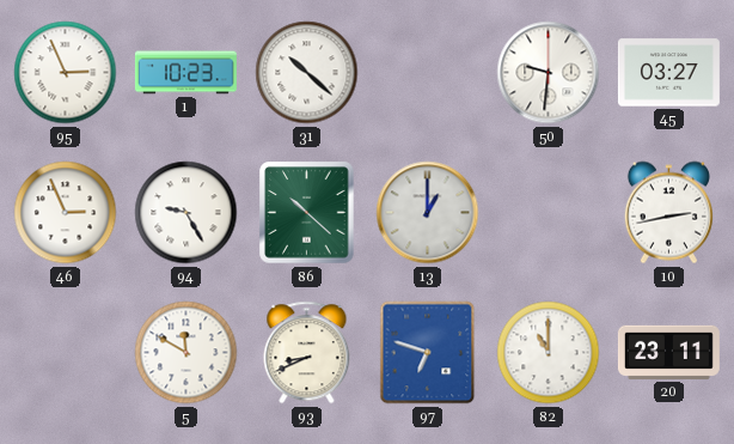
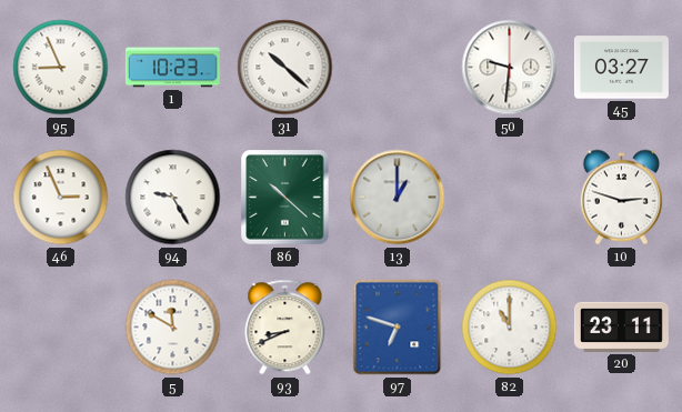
95: 2:56 -> 8:56
10: 2:43 -> 2:48
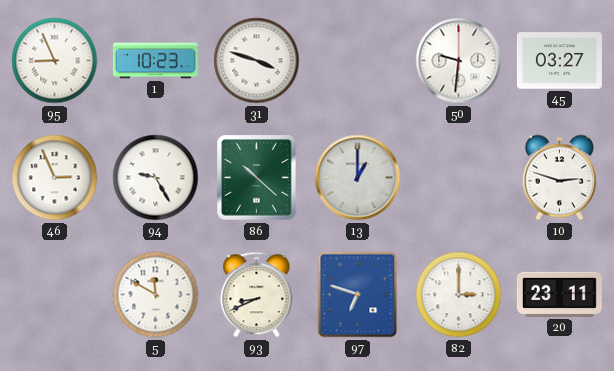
31: 10:22 -> 3:48
82: 11:00 -> 3:00
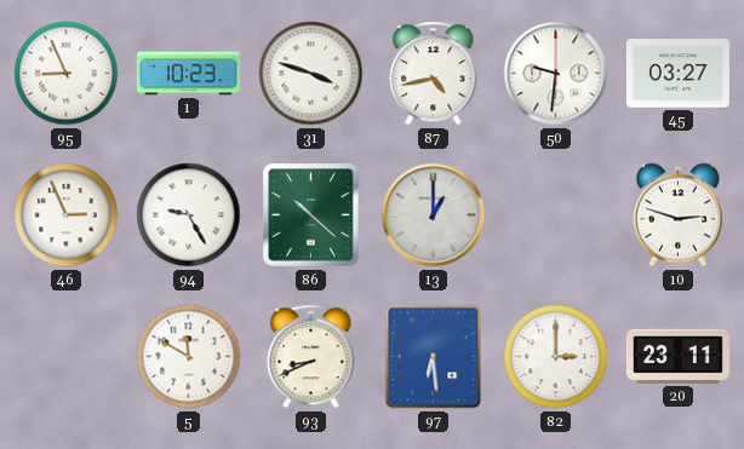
87: none -> 4:43
97: 6:48 -> 6:29
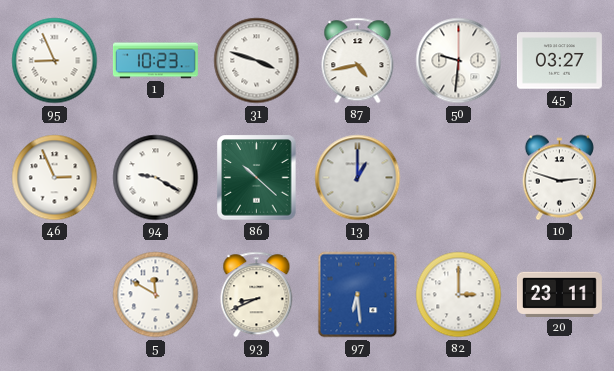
94: 9:25 -> 9:20
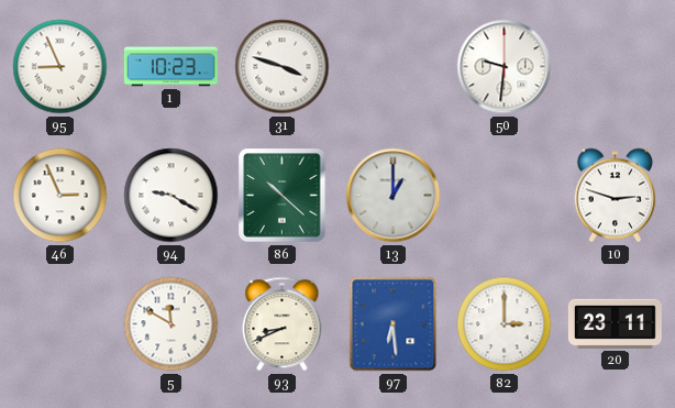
87: 4:43 -> none
45: 03:27 -> none
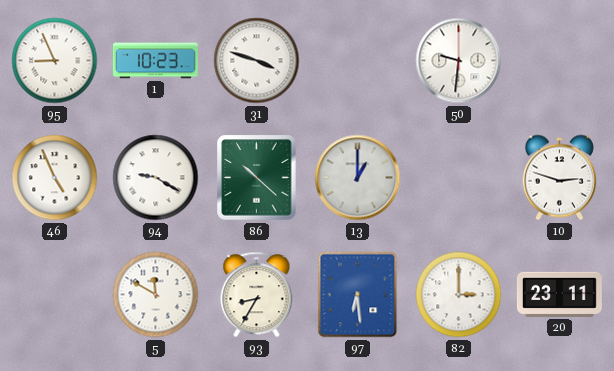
46: 2:56 -> 4:56
93: 8:41 -> 8:35
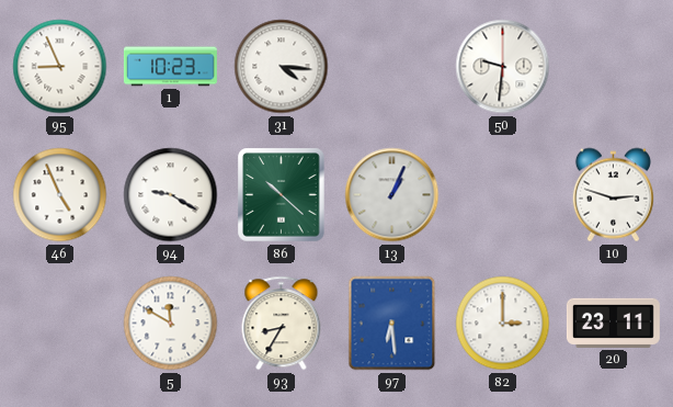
31: 3:48 -> 4:16
13: 1:00 -> 1:04
